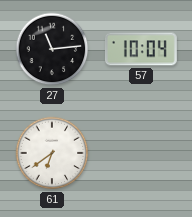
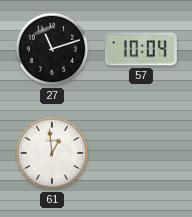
27: 11:14 -> 11:12
61: 6:39 -> 12:59
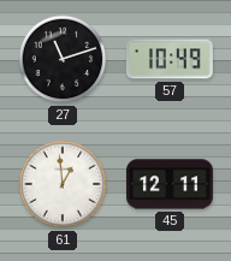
57: 10:04 -> 10:49
45: none -> 12:11
